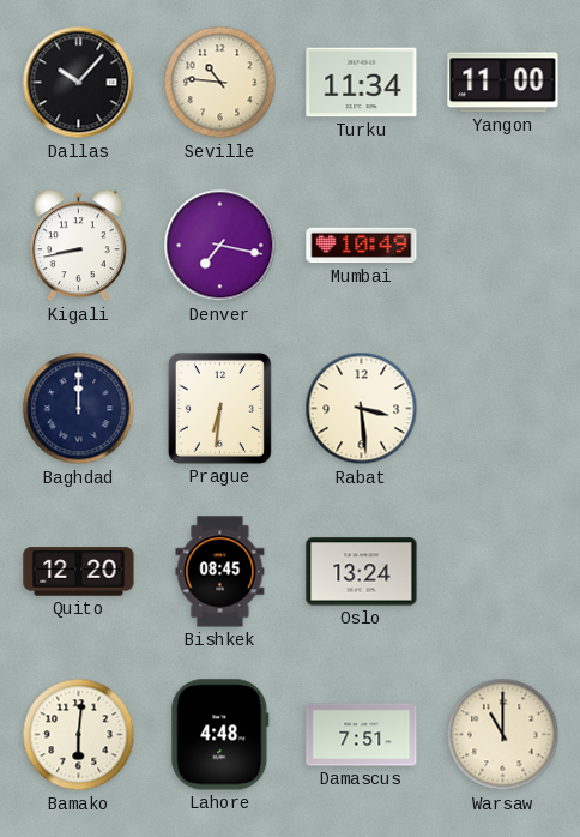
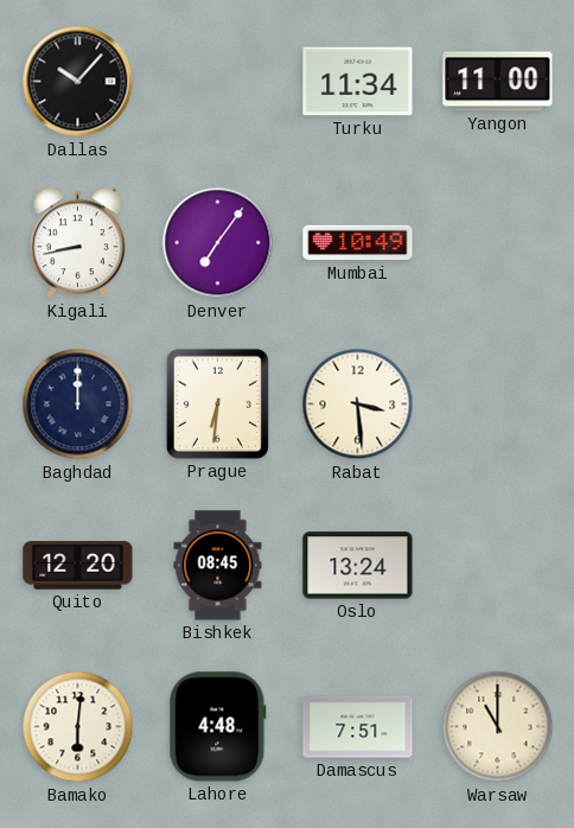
Seville: 10:46 -> none
Denver: 7:17 -> 7:06
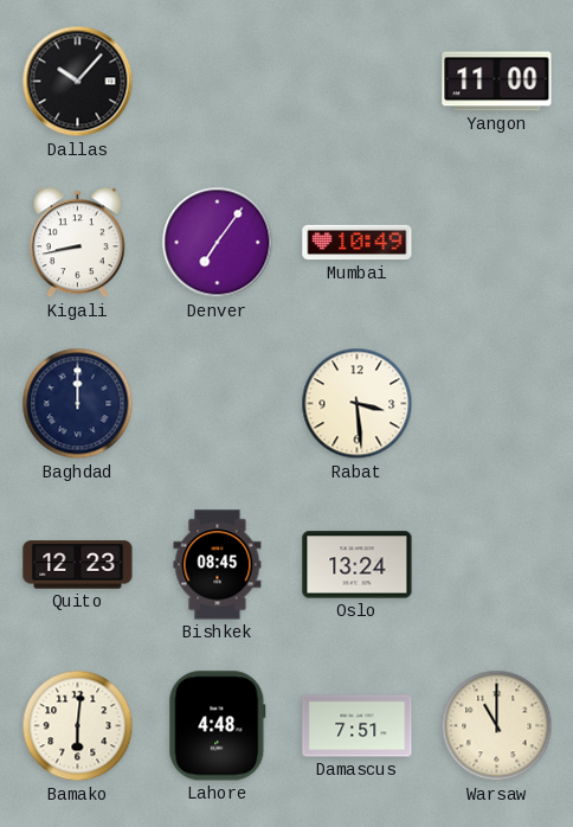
Turku: 11:34 -> none
Prague: 6:31 -> none
Quito: 12:20 -> 12:23
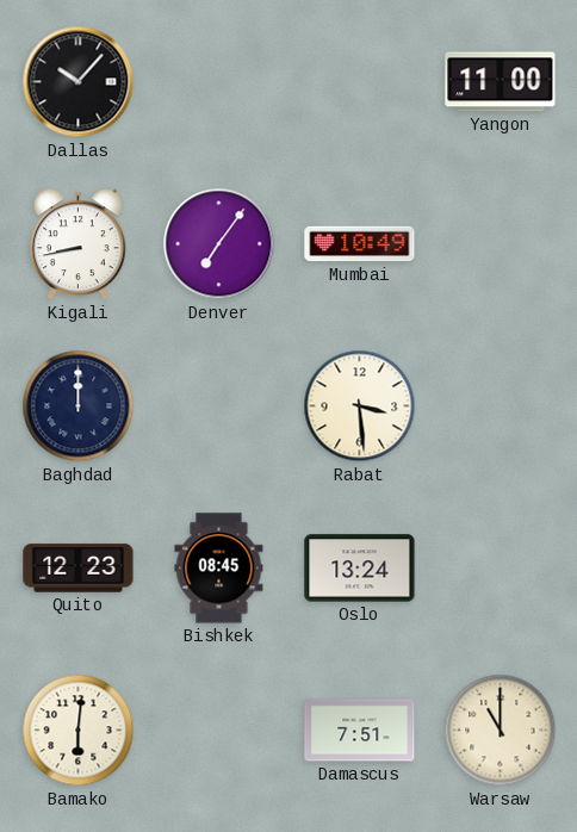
Lahore: 4:48 -> none
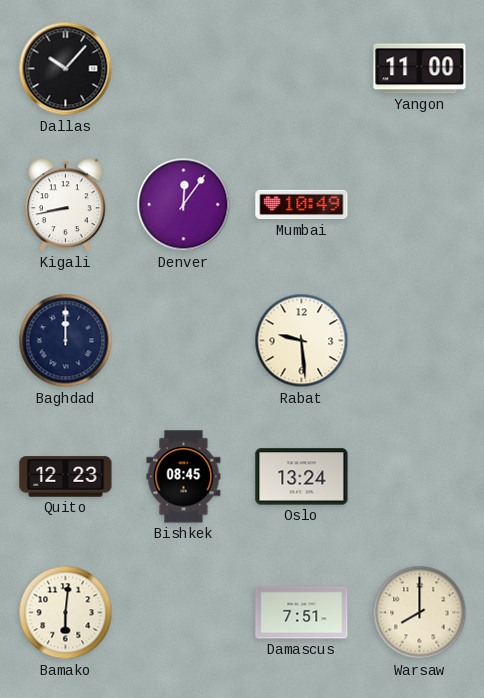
Denver: 7:06 -> 12:06
Rabat: 3:29 -> 9:29
Warsaw: 11:00 -> 8:00
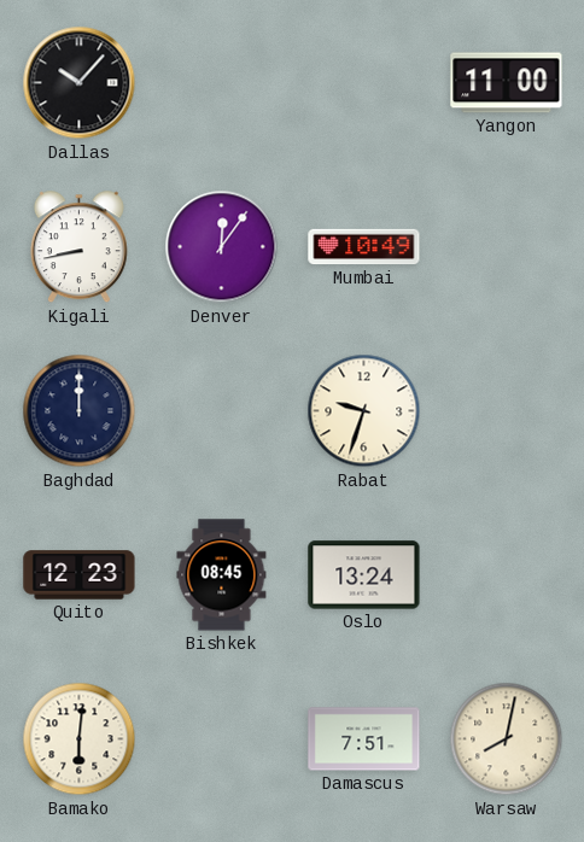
Rabat: 9:29 -> 9:33
Warsaw: 8:00 -> 8:02
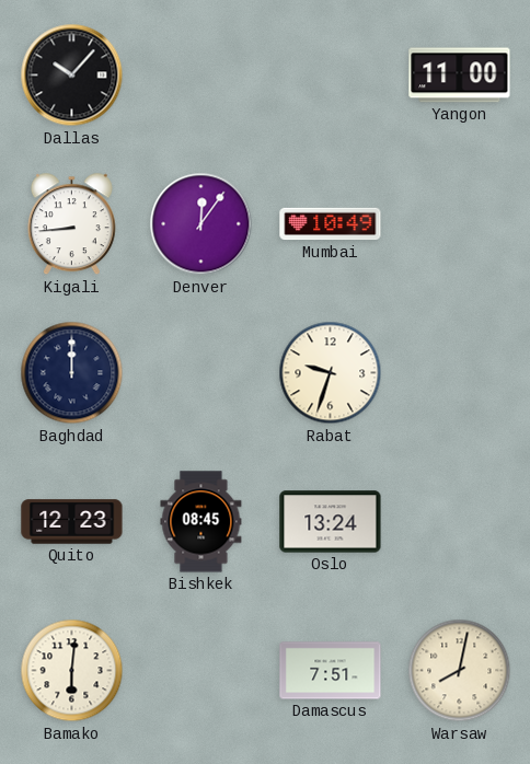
Kigali: 8:43 -> 8:44
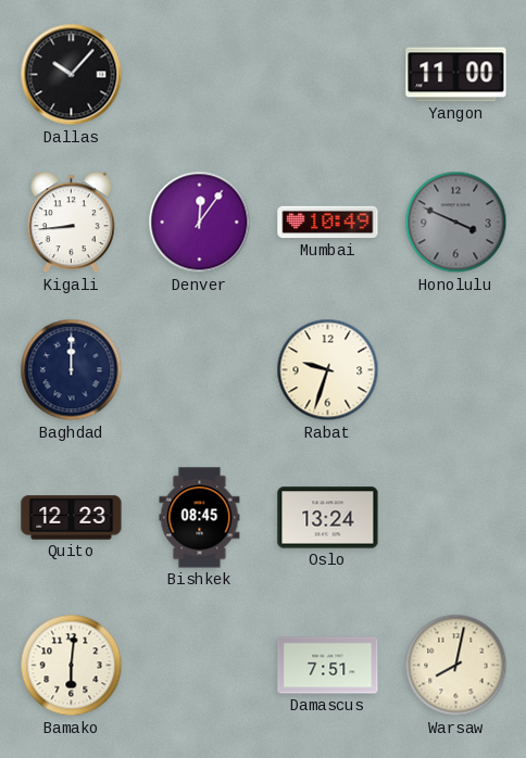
Honolulu: none -> 3:49
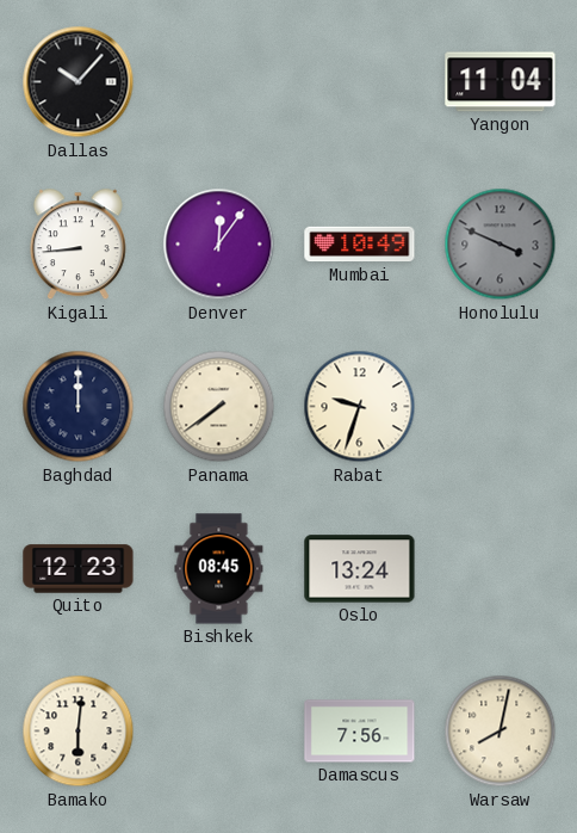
Yangon: 11:00 -> 11:04
Panama: none -> 7:39
Damascus: 7:51 -> 7:56
